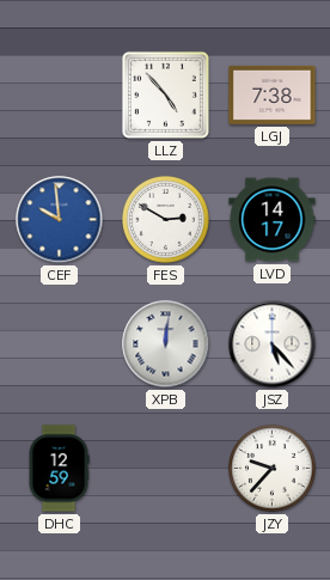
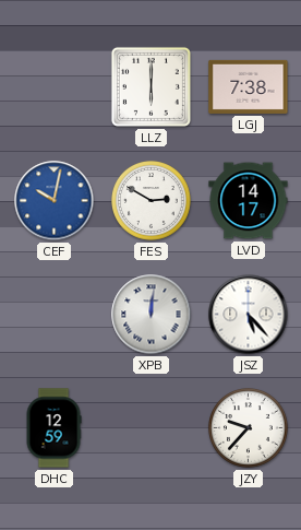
LLZ: 4:53 -> 6:00
CEF: 9:59 -> 10:02
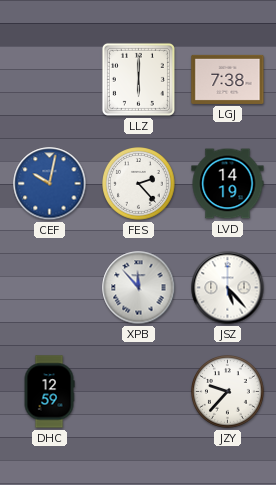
FES: 2:50 -> 2:23
LVD: 14:17 -> 14:19
XPB: 12:01 -> 11:53
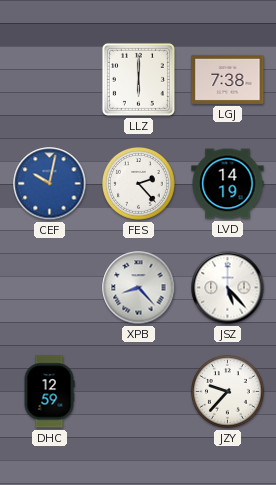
XPB: 11:53 -> 8:23
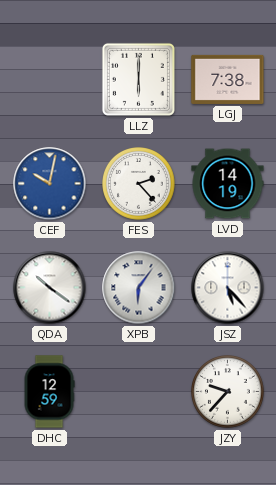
QDA: none -> 10:21
XPB: 8:23 -> 6:06
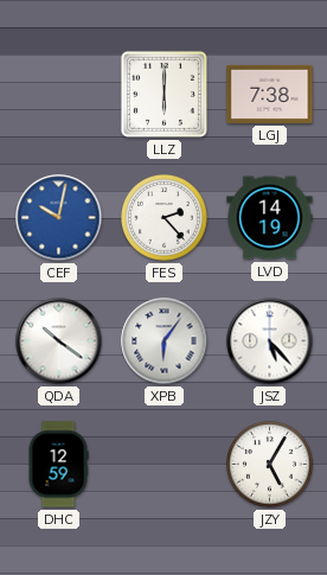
JZY: 9:37 -> 5:05
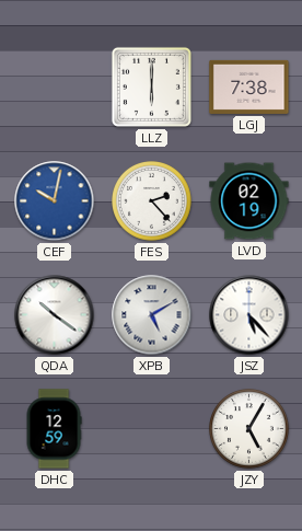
LVD: 14:19 -> 02:19
XPB: 6:06 -> 5:10
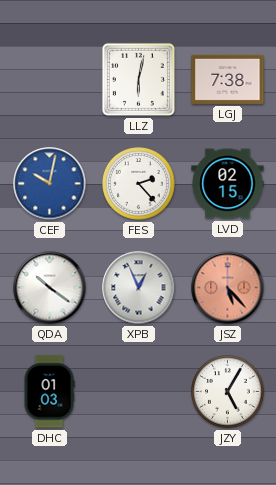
LLZ: 6:00 -> 6:02
LVD: 02:19 -> 02:15
XPB: 5:10 -> 12:56
JSZ dial: white -> salmon
DHC: 12:59 -> 01:03
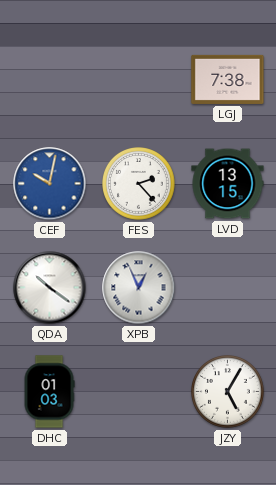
LLZ: 6:02 -> none
LVD: 02:15 -> 13:15
JSZ: 5:23 -> none
